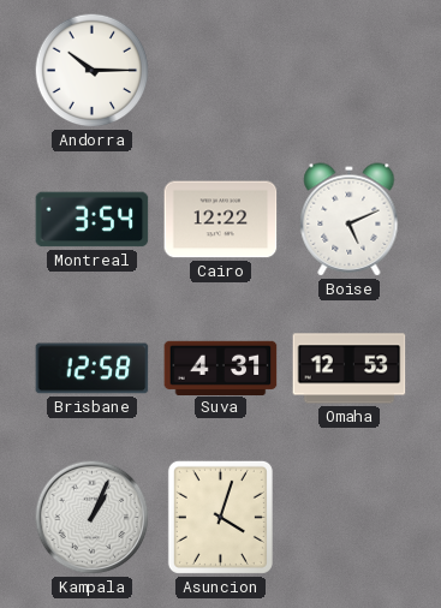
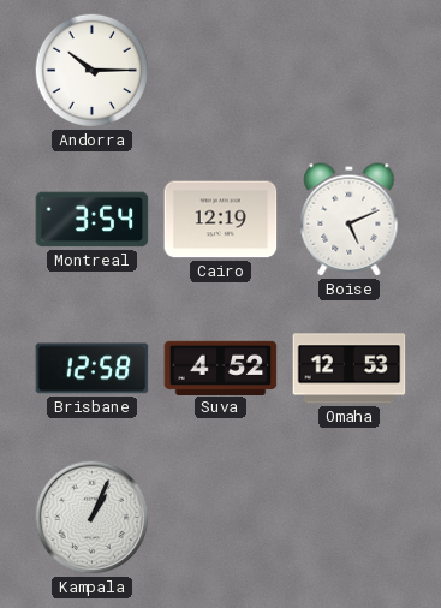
Cairo: 12:22 -> 12:19
Suva: 4:31 -> 4:52
Asuncion: 4:03 -> none
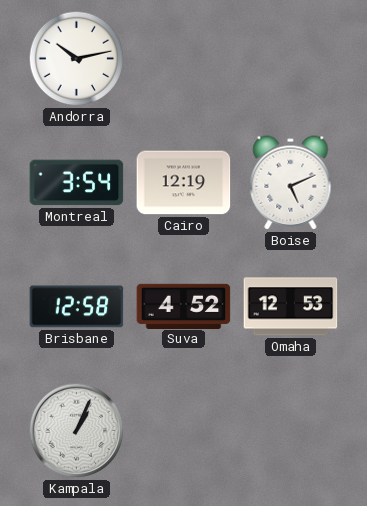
Andorra: 10:15 -> 10:13
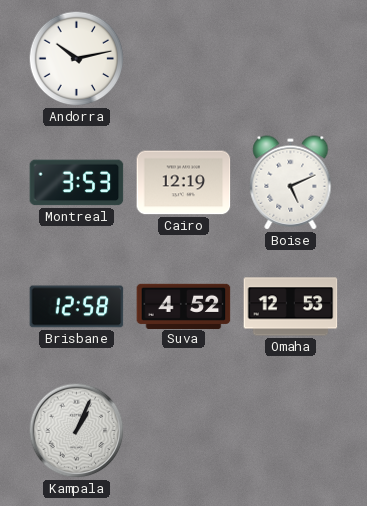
Montreal: 3:54 -> 3:53
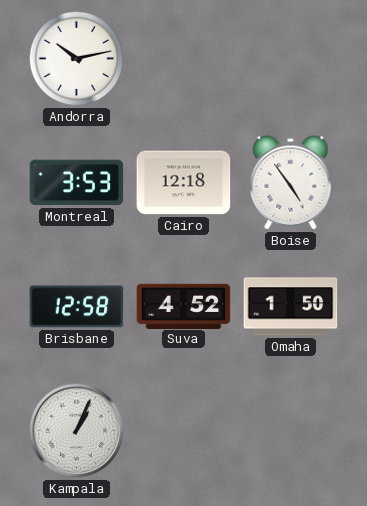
Cairo: 12:19 -> 12:18
Boise: 5:11 -> 4:54
Omaha: 12:53 -> 1:50
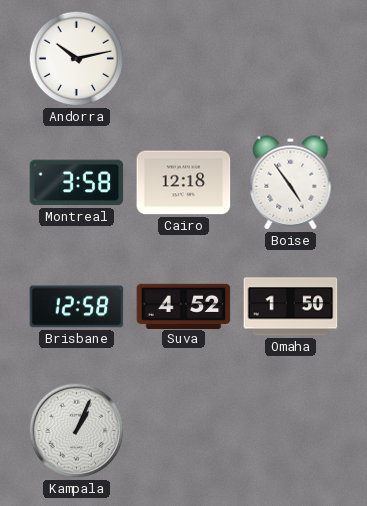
Montreal: 3:53 -> 3:58
